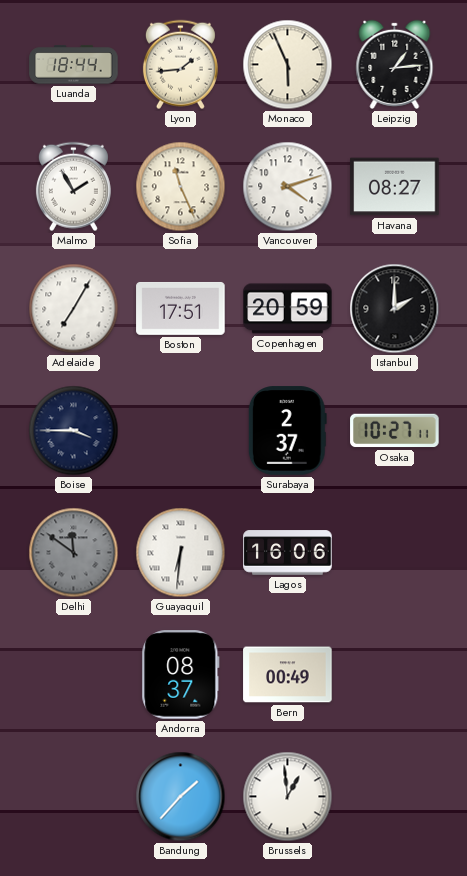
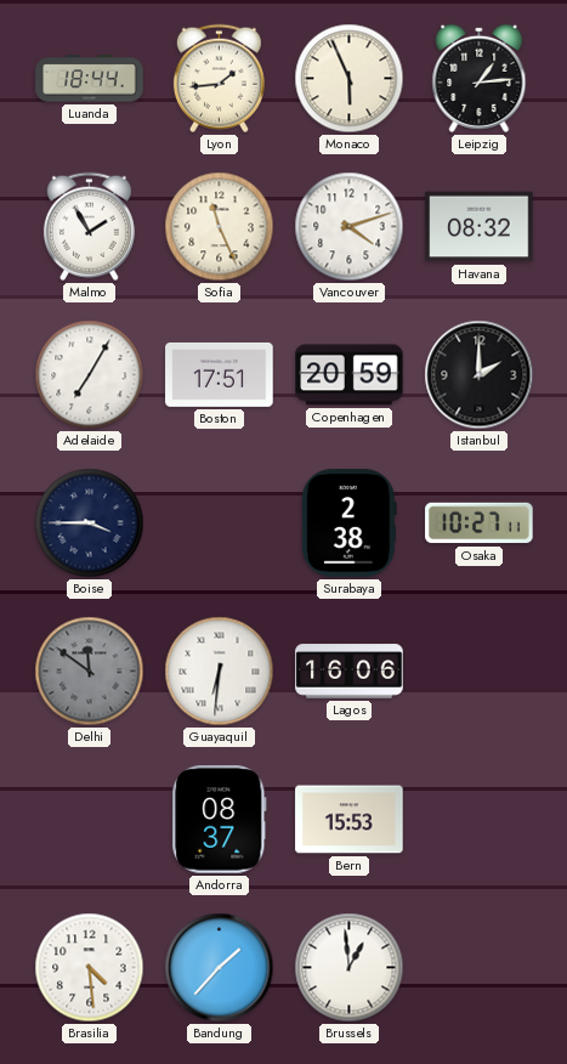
Havana: 08:27 -> 08:32
Surabaya: 2:37 -> 2:38
Bern: 00:49 -> 15:53
Brasilia: none -> 4:29
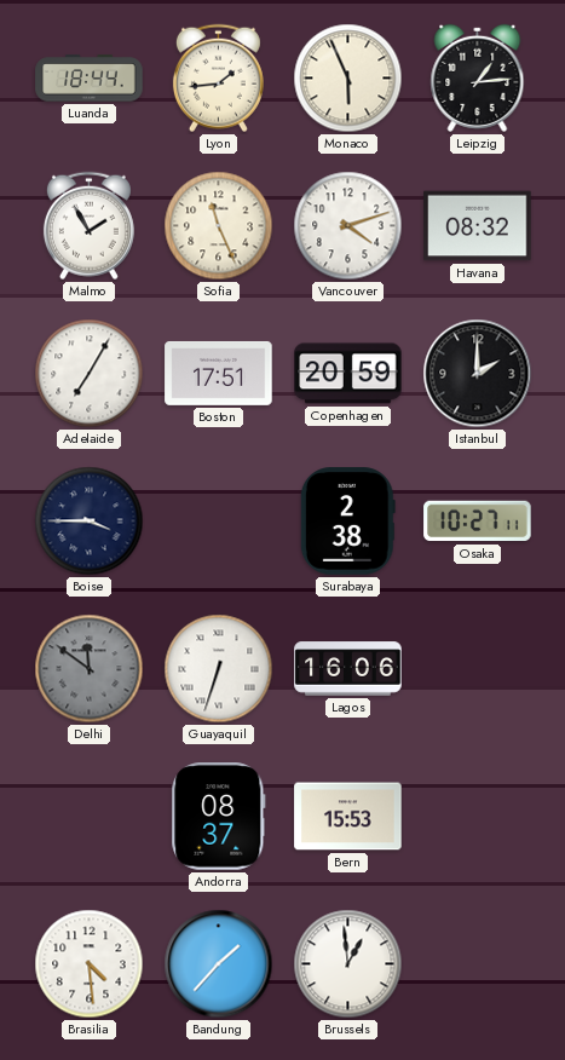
Guayaquil: 6:31 -> 6:33
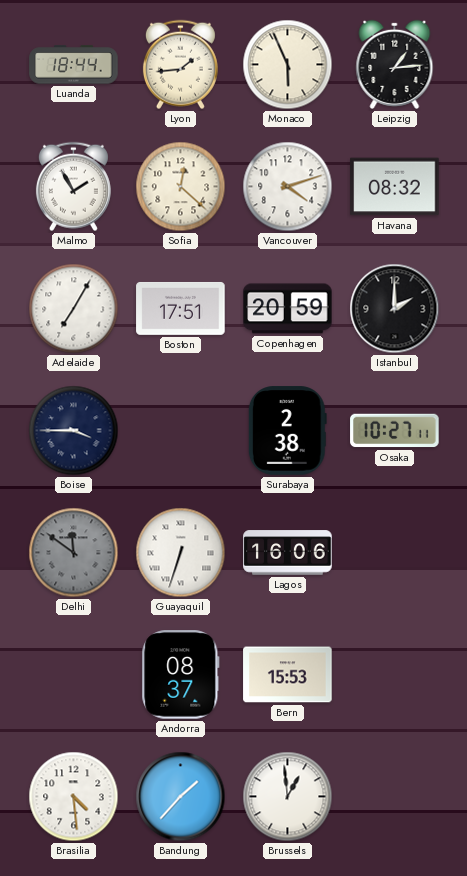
Sofia: 11:26 -> 12:22
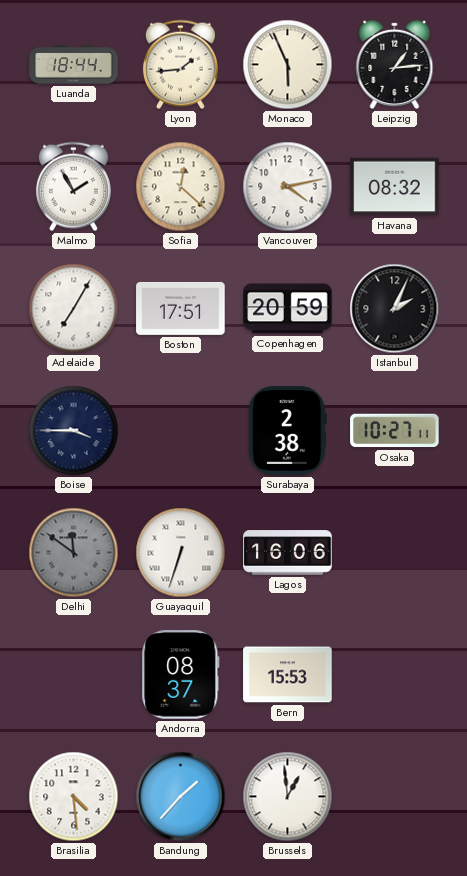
Vancouver: 4:12 -> 4:13
Istanbul: 2:00 -> 2:04
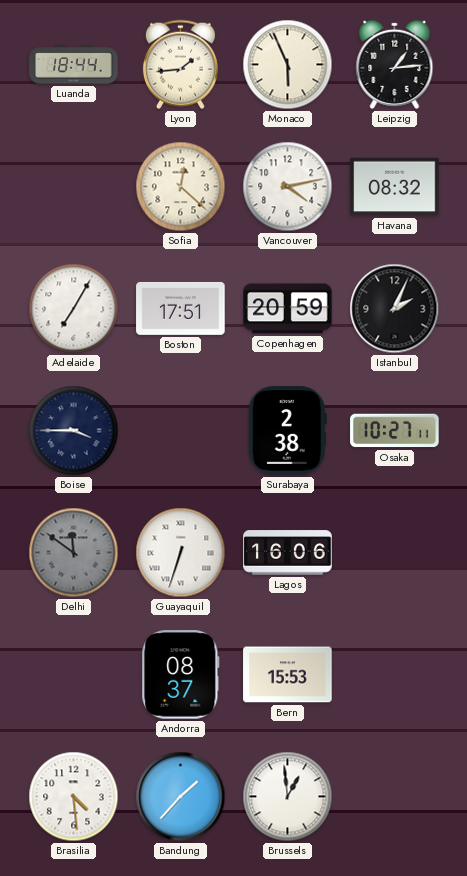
Malmo: 1:55 -> none
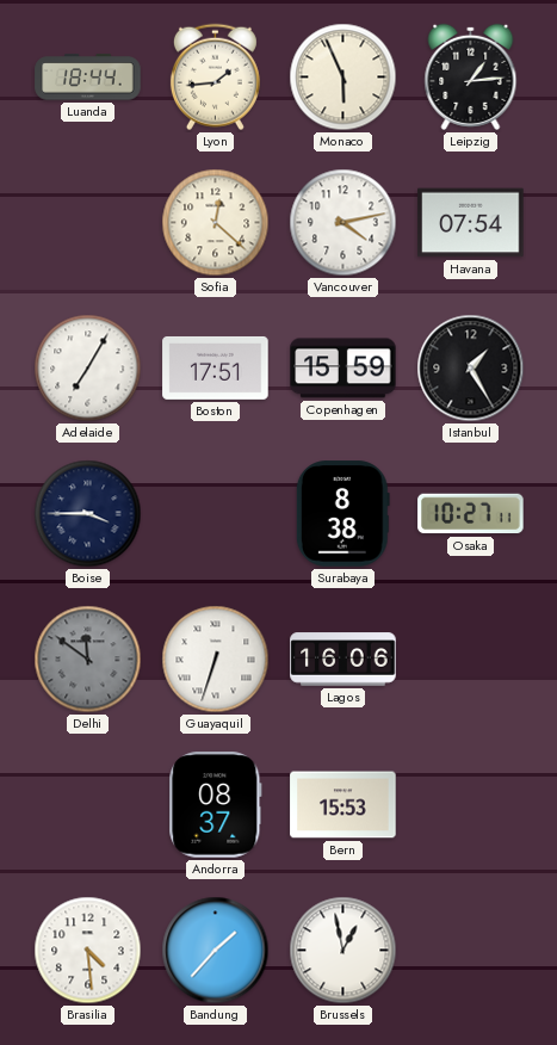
Havana: 08:32 -> 07:54
Copenhagen: 20:59 -> 15:59
Istanbul: 2:04 -> 1:25
Surabaya: 2:38 -> 8:38
Brussels: 12:59 -> 12:58
